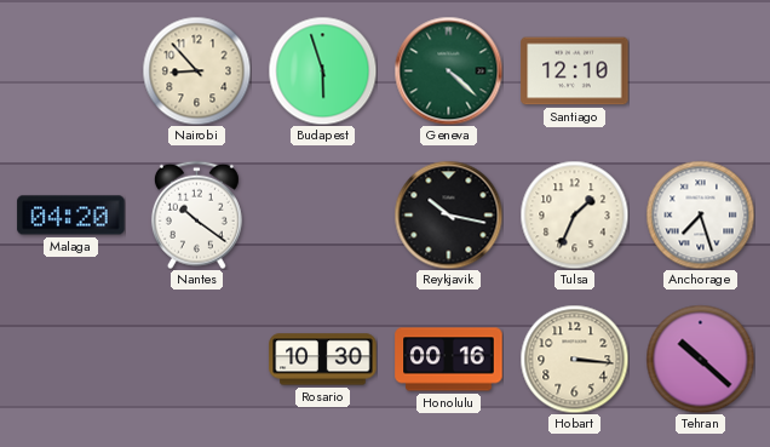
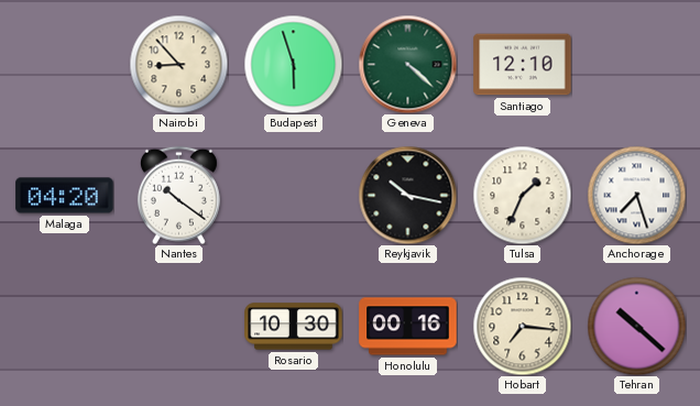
Hobart: 3:16 -> 7:16
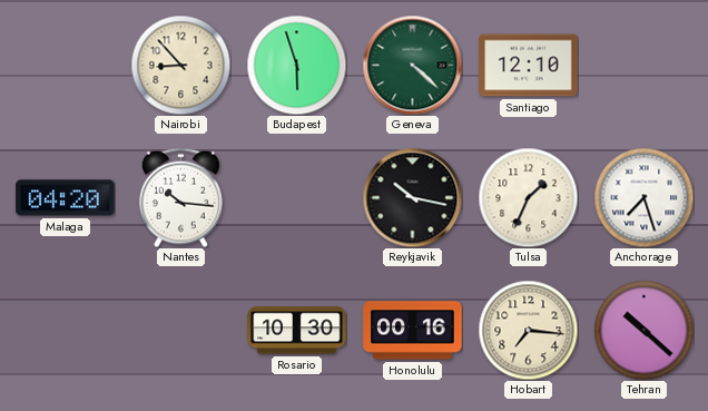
Nantes: 10:21 -> 10:16
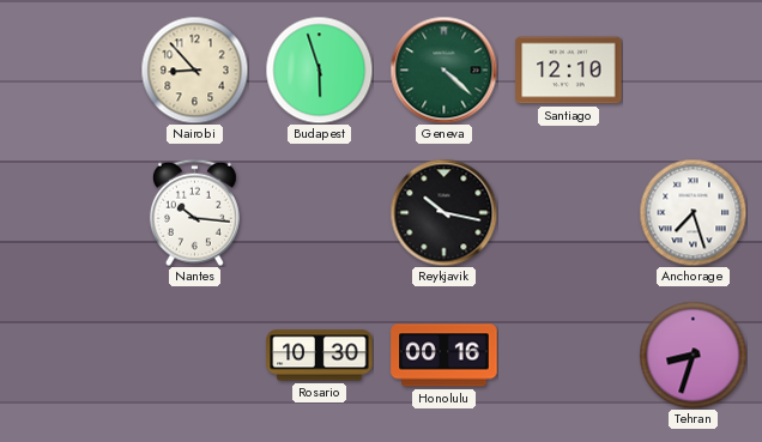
Malaga: 04:20 -> none
Tulsa: 1:34 -> none
Hobart: 7:16 -> none
Tehran: 10:22 -> 8:33
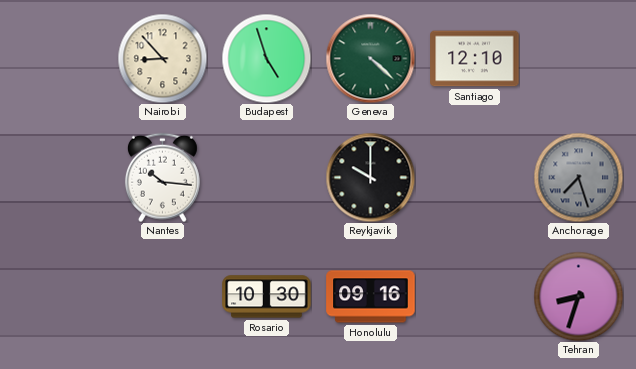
Budapest: 5:57 -> 4:57
Reykjavik: 10:17 -> 10:00
Anchorage dial: white -> grey
Honolulu: 00:16 -> 09:16
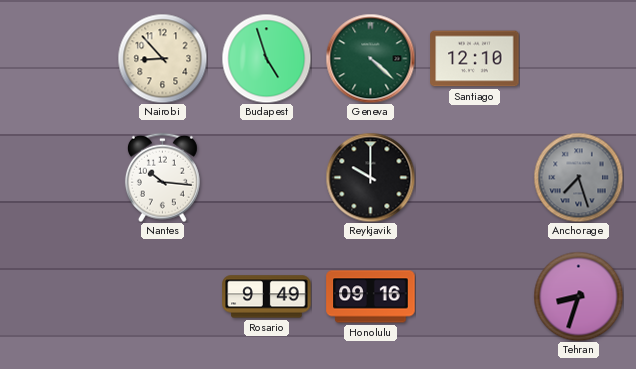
Rosario: 10:30 -> 9:49
